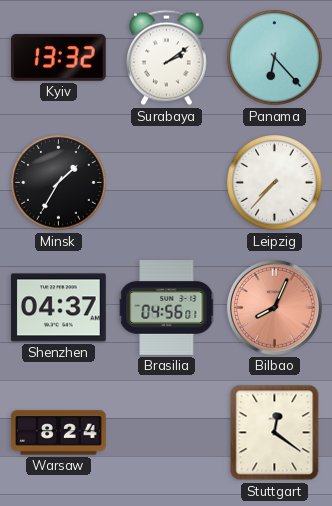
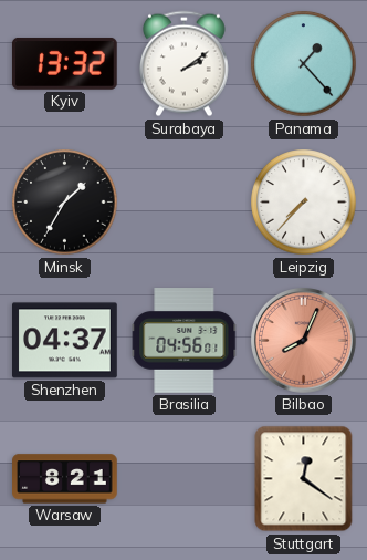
Panama: 6:23 -> 1:23
Warsaw: 8:24 -> 8:21
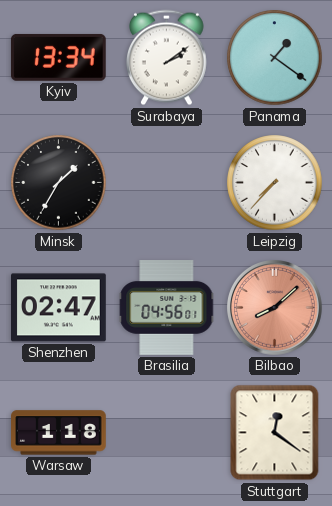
Kyiv: 13:32 -> 13:34
Panama: 1:23 -> 1:21
Shenzhen: 04:37 -> 02:47
Bilbao: 8:04 -> 8:08
Warsaw: 8:21 -> 1:18
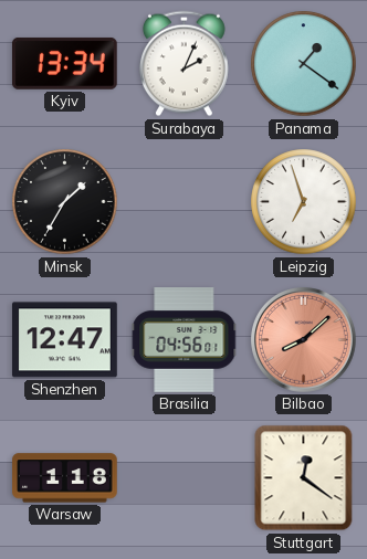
Surabaya: 2:09 -> 2:04
Leipzig: 7:37 -> 6:57
Shenzhen: 02:47 -> 12:47
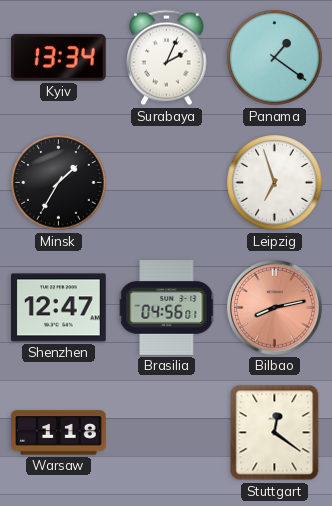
Bilbao: 8:08 -> 8:13
